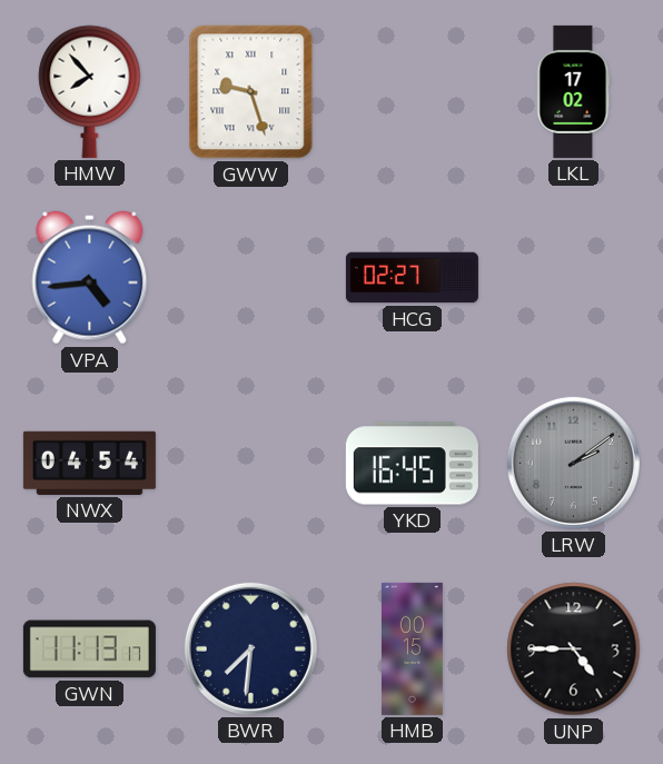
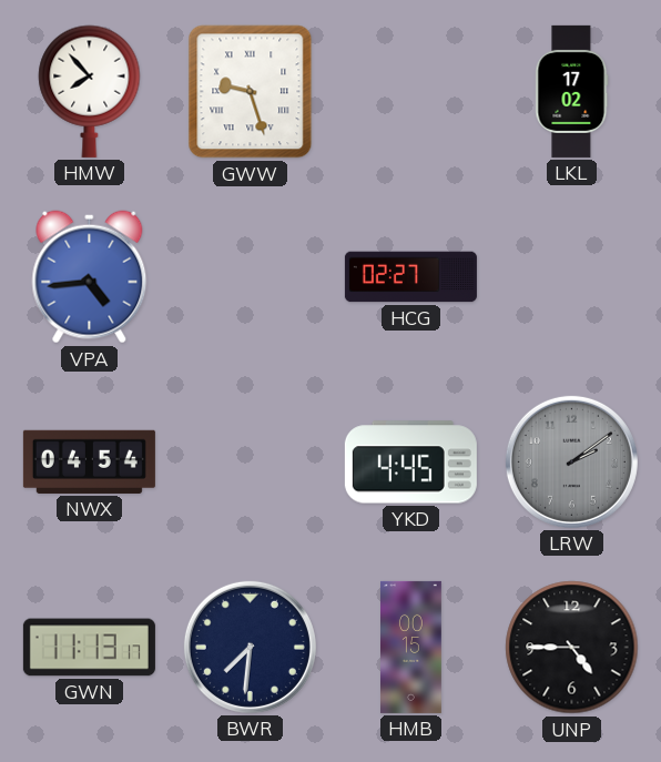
YKD: 16:45 -> 4:45
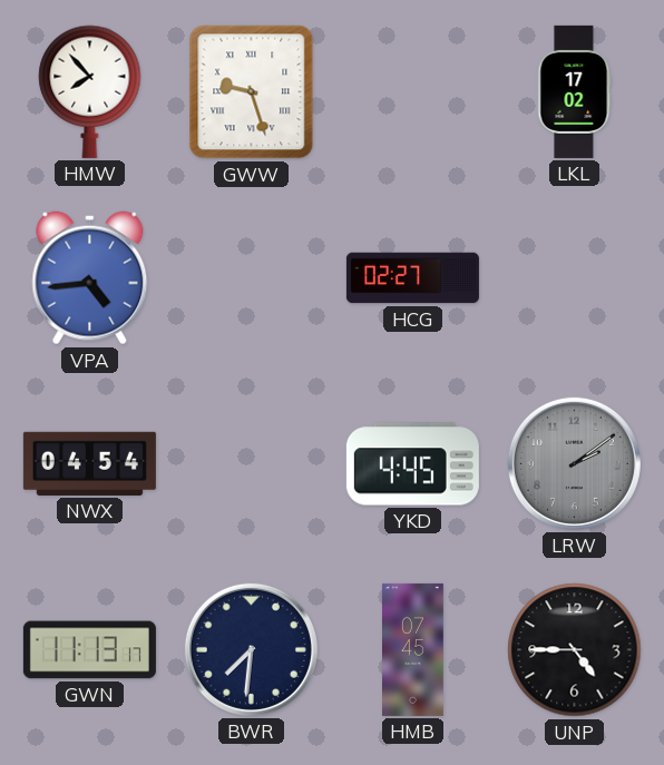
HMB: 00:15 -> 07:45
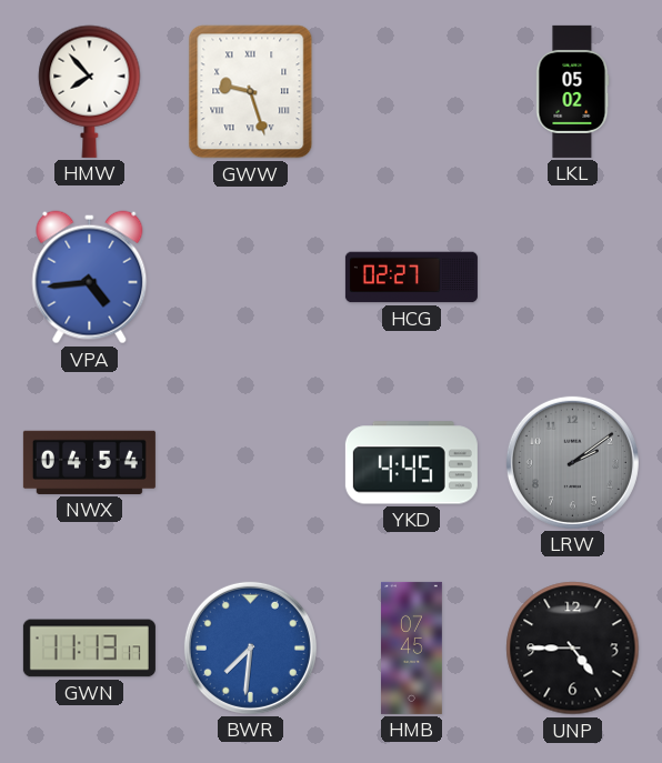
LKL: 17:02 -> 05:02
BWR dial: navy -> blue
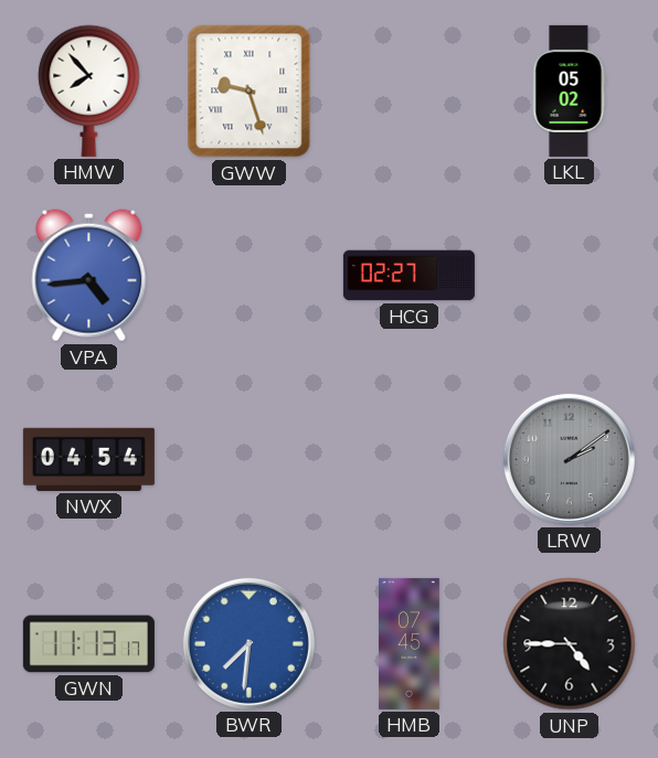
YKD: 4:45 -> none
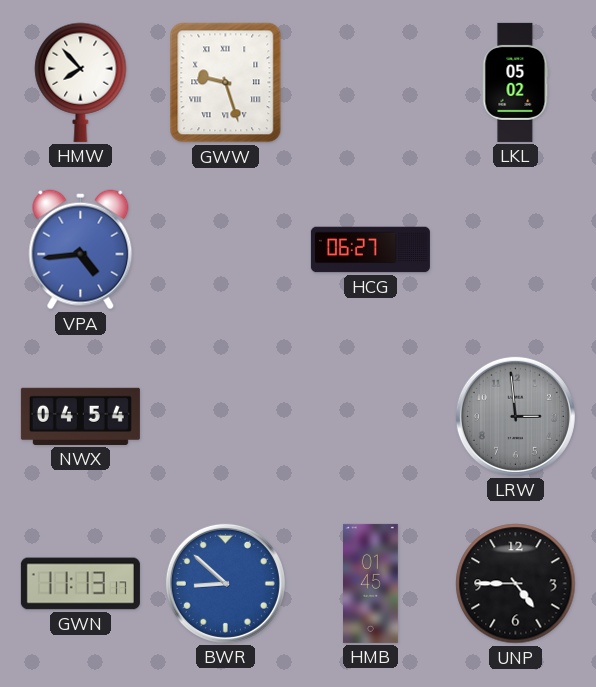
HCG: 02:27 -> 06:27
LRW: 2:09 -> 2:59
BWR: 7:31 -> 8:52
HMB: 07:45 -> 01:45
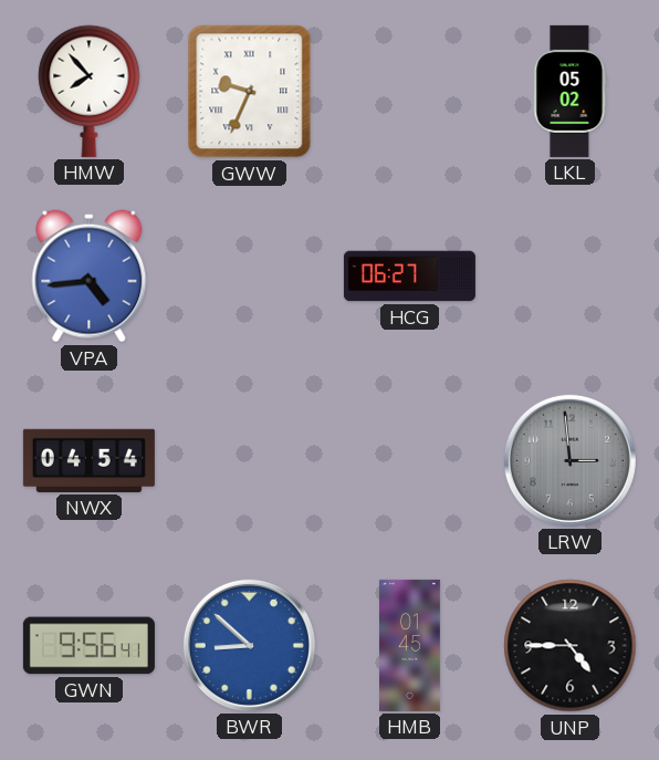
GWW: 9:27 -> 9:34
GWN: 11:13 -> 9:56
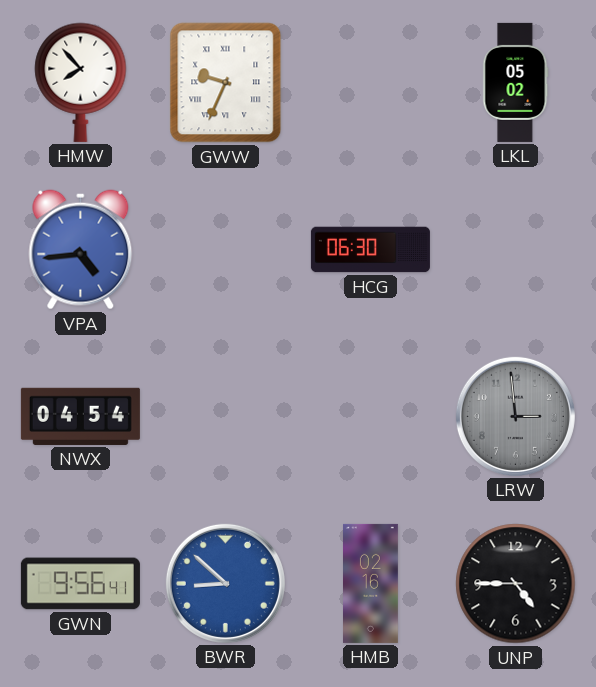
HCG: 06:27 -> 06:30
HMB: 01:45 -> 02:16
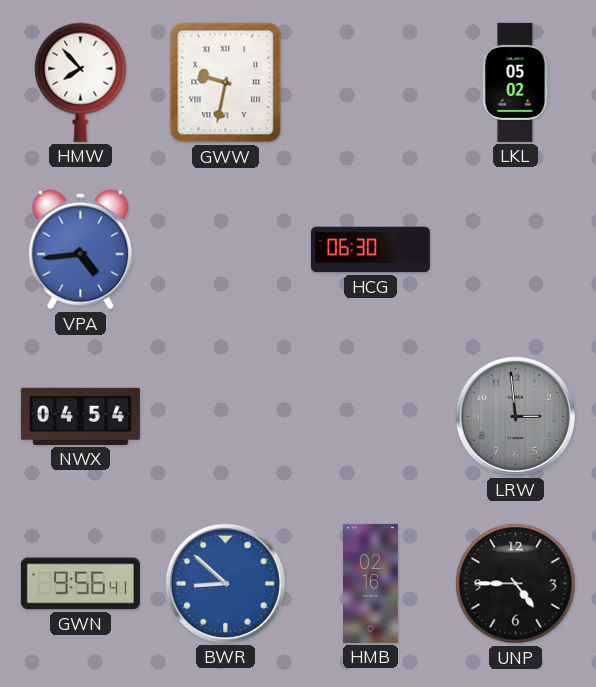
GWW: 9:34 -> 9:32
